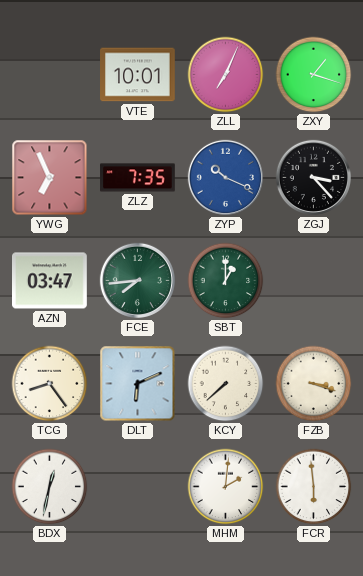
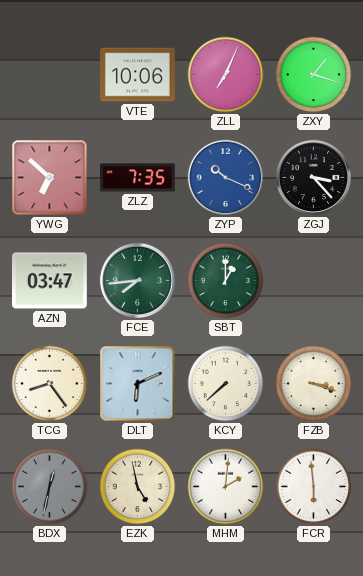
VTE: 10:01 -> 10:06
YWG: 6:56 -> 6:52
BDX dial: white -> grey
EZK: none -> 4:58
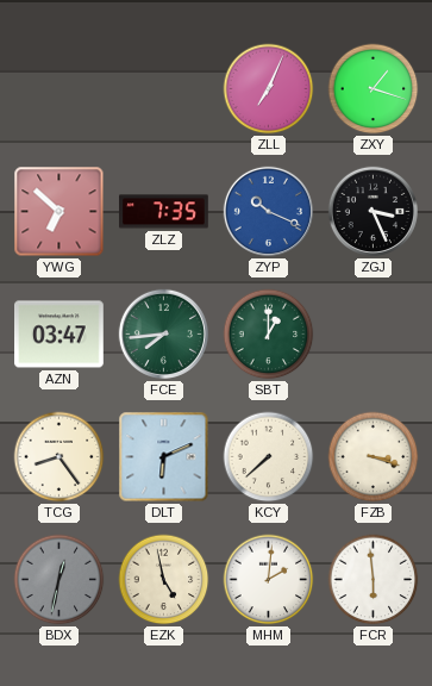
VTE: 10:06 -> none
ZGJ: 3:23 -> 3:26
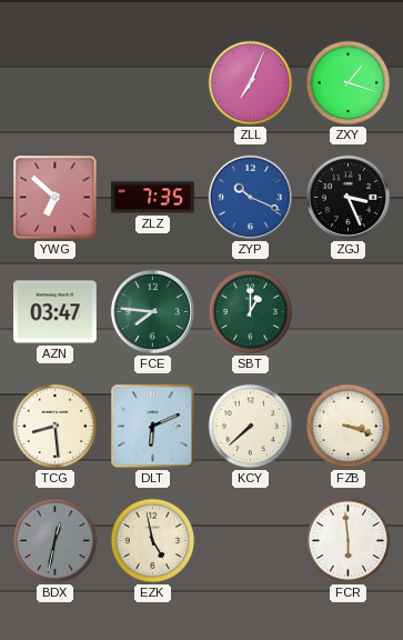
FCE: 7:44 -> 7:46
TCG: 8:24 -> 8:29
MHM: 2:01 -> none
